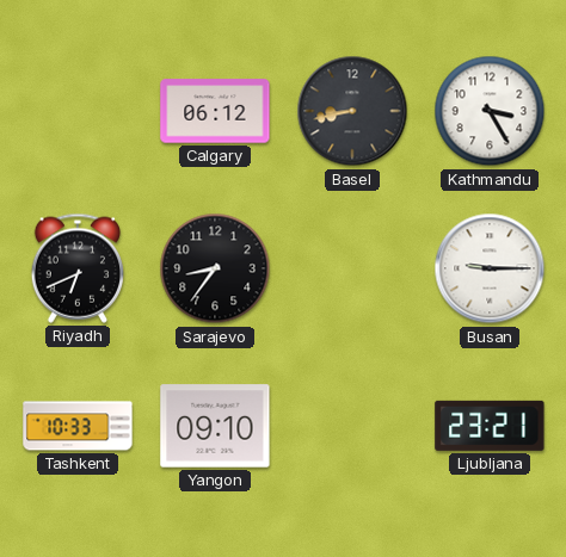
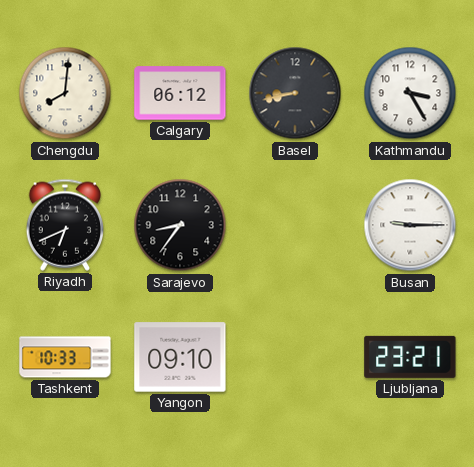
Chengdu: none -> 8:01
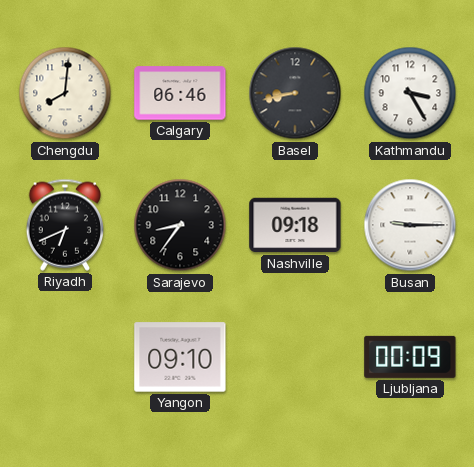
Calgary: 06:12 -> 06:46
Nashville: none -> 09:18
Tashkent: 10:33 -> none
Ljubljana: 23:21 -> 00:09
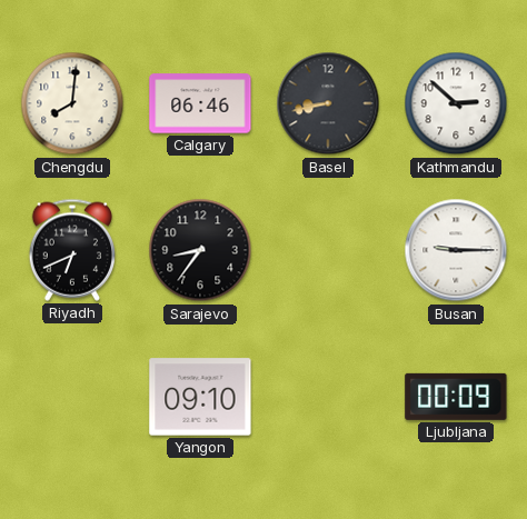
Kathmandu: 3:25 -> 2:52
Nashville: 09:18 -> none
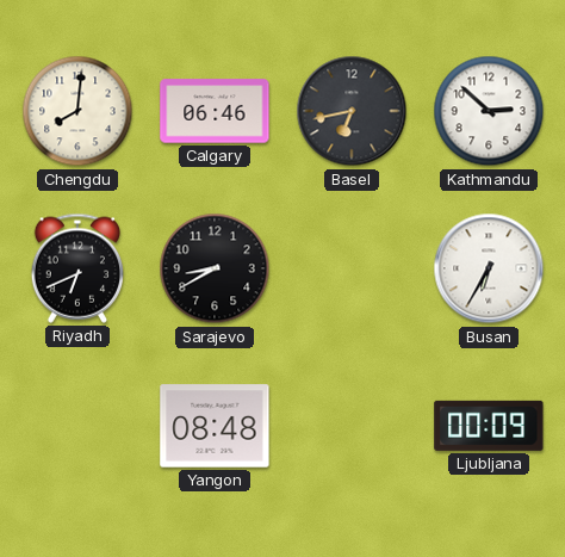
Basel: 8:43 -> 6:43
Sarajevo: 8:36 -> 8:40
Busan: 9:15 -> 6:35
Yangon: 09:10 -> 08:48
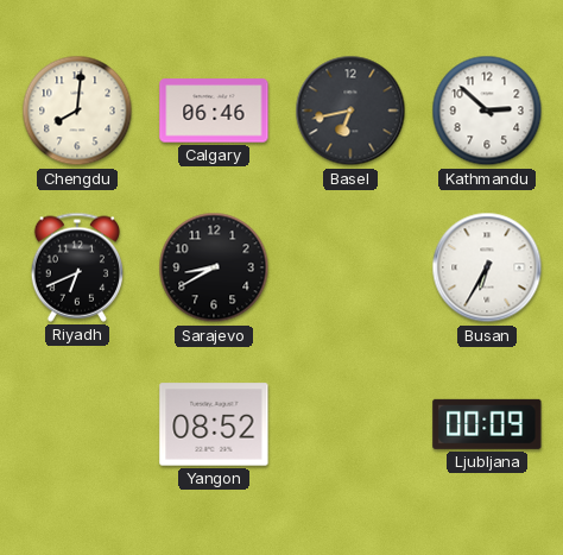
Yangon: 08:48 -> 08:52
